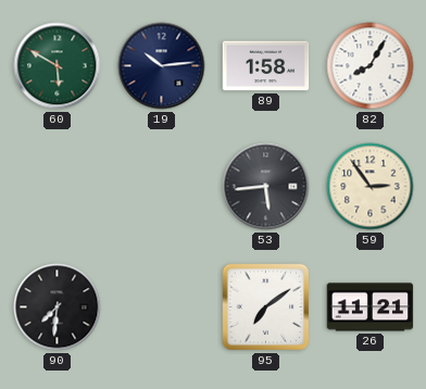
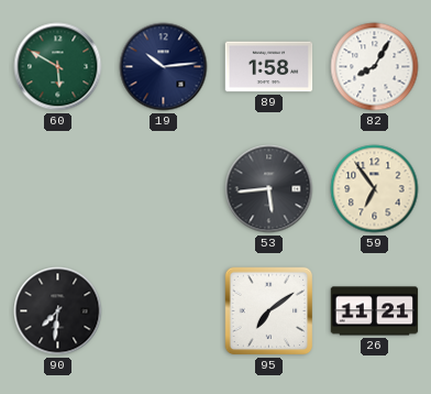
59: 2:54 -> 6:54
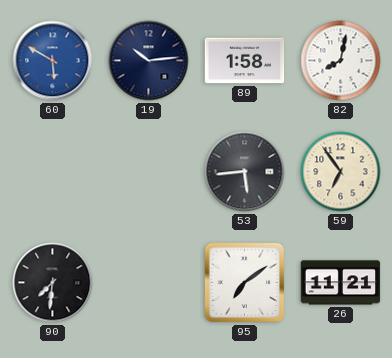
60 dial: green -> blue
82: 8:05 -> 8:02
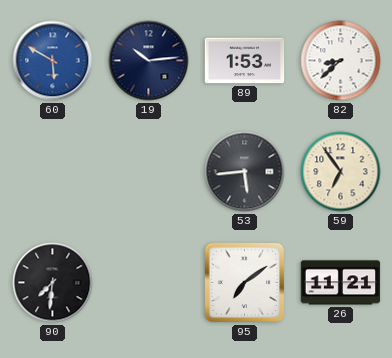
89: 1:58 -> 1:53
82: 8:02 -> 8:38
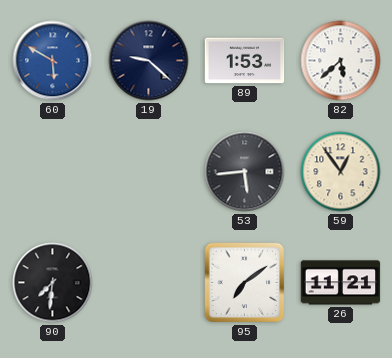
19: 10:14 -> 9:22
82: 8:38 -> 5:38
59: 6:54 -> 12:54
